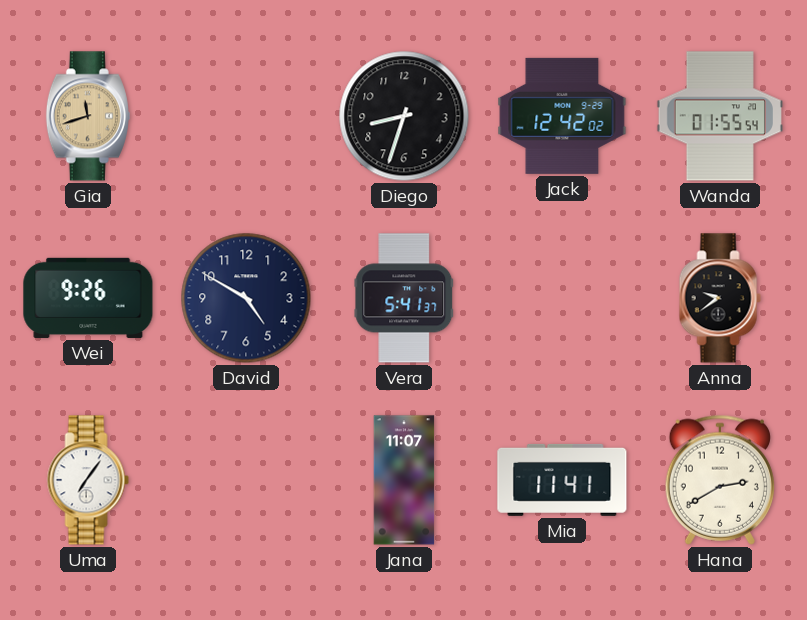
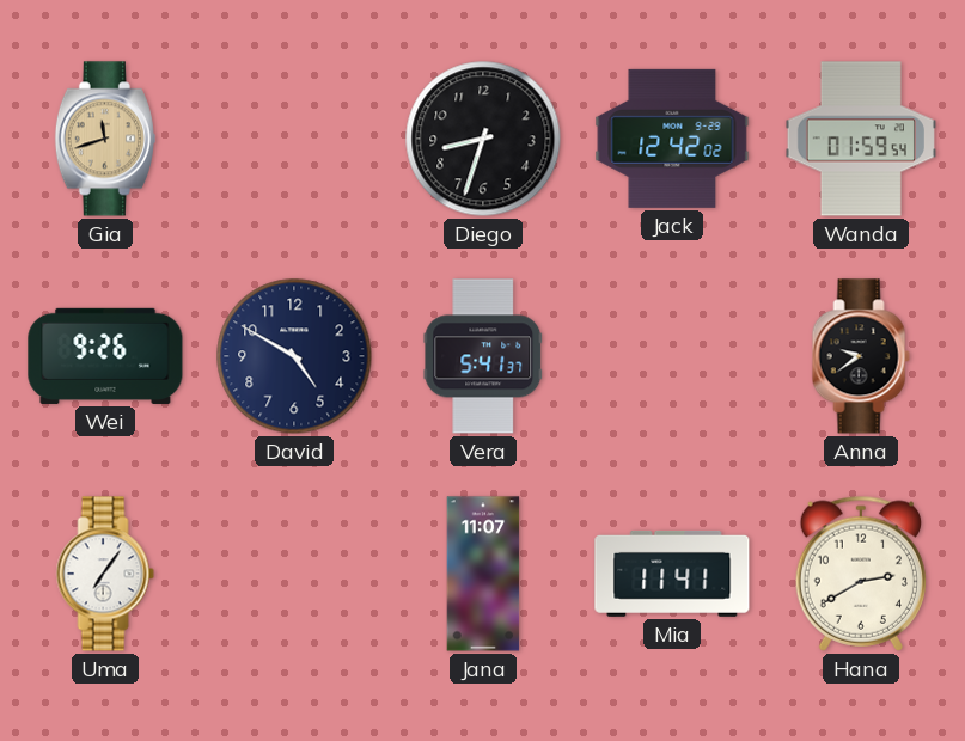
Wanda: 01:55 -> 01:59
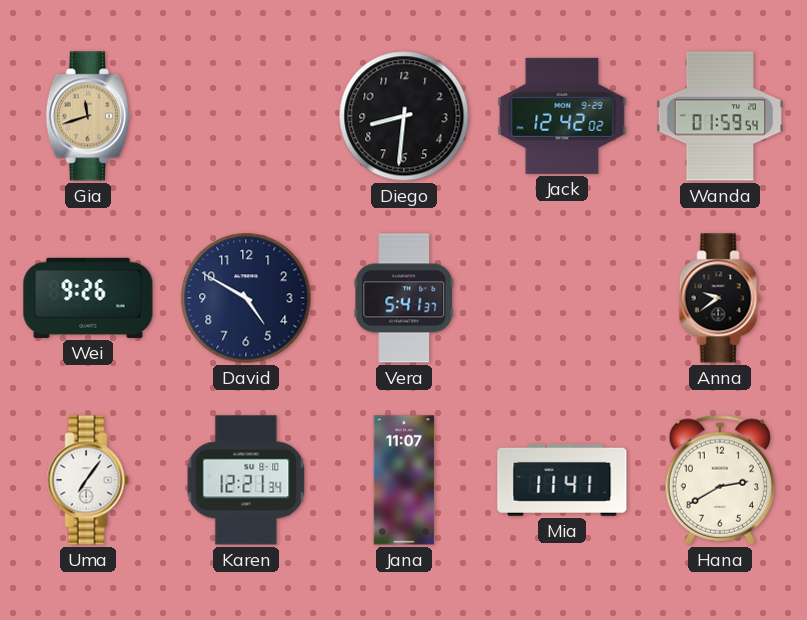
Diego: 8:33 -> 8:31
Karen: none -> 12:21
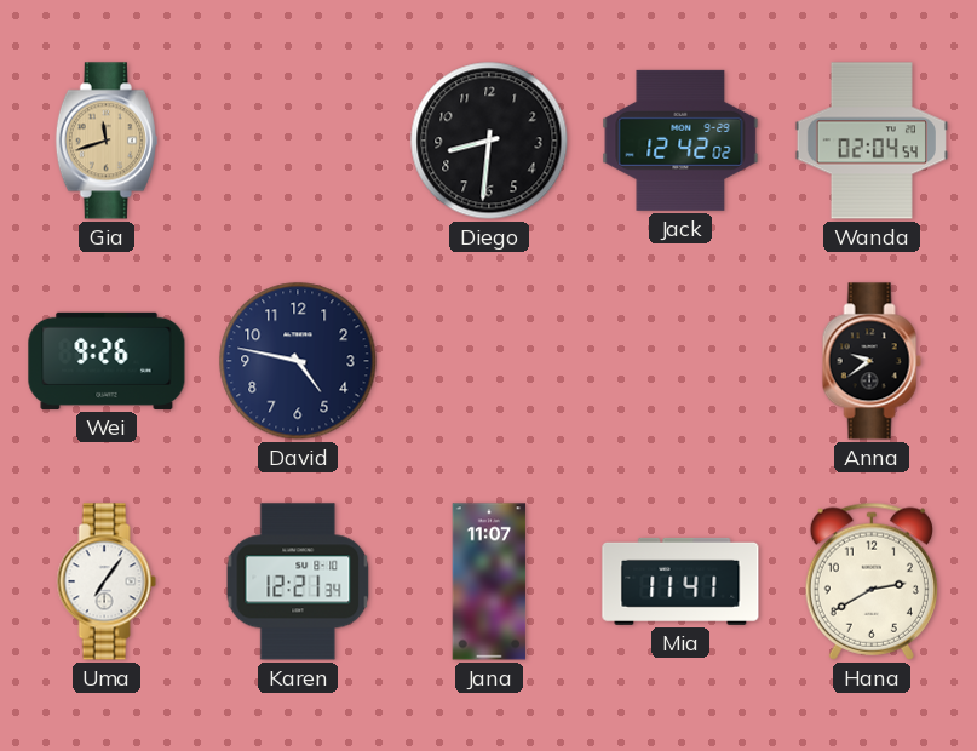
Wanda: 01:59 -> 02:04
David: 4:50 -> 4:47
Vera: 5:41 -> none
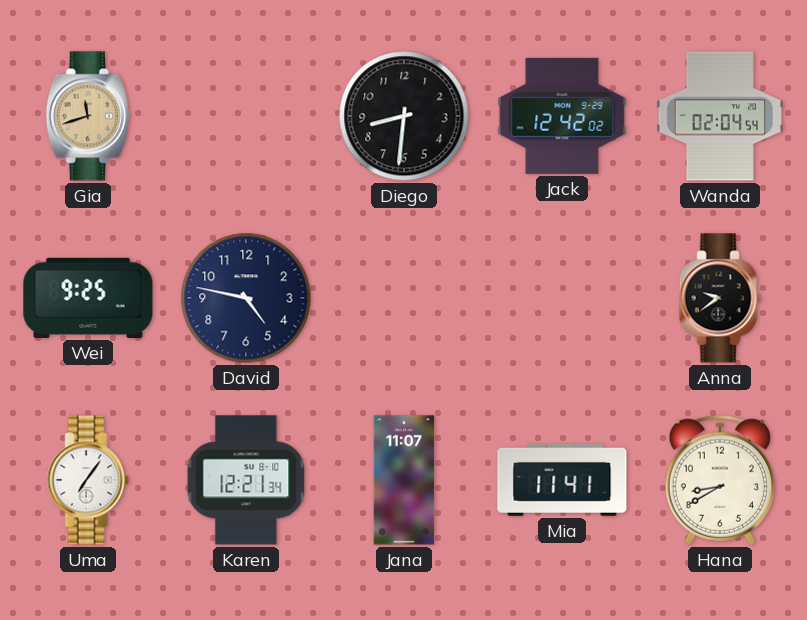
Wei: 9:26 -> 9:25
Hana: 2:40 -> 8:40
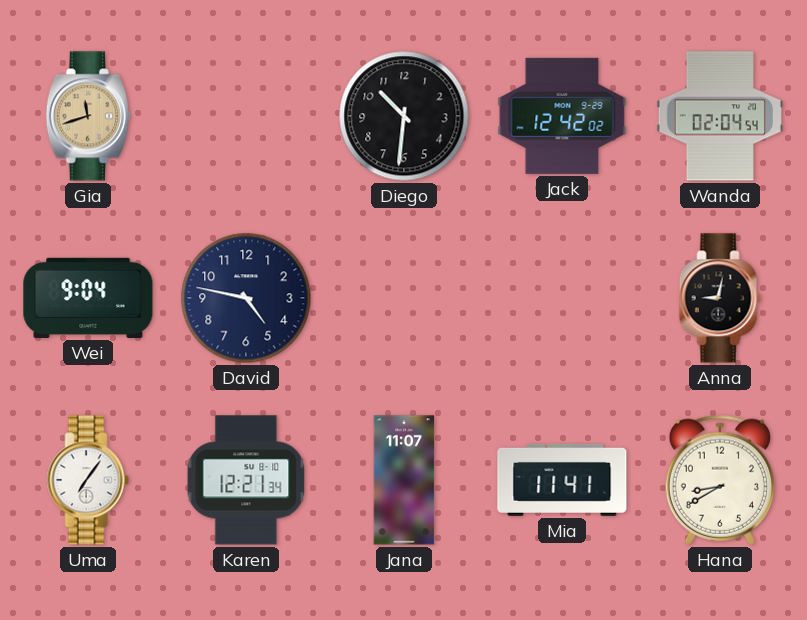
Diego: 8:31 -> 10:31
Wei: 9:25 -> 9:04
Anna: 9:39 -> 9:02
